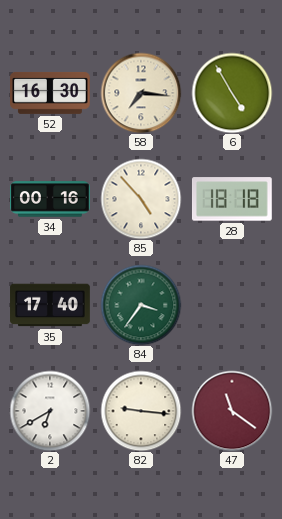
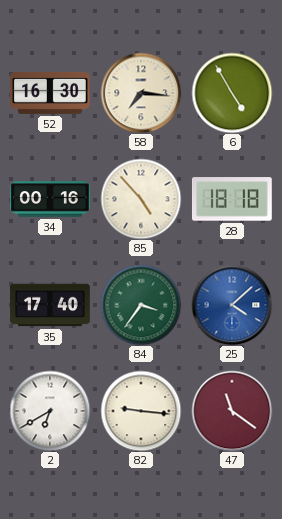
25: none -> 4:08
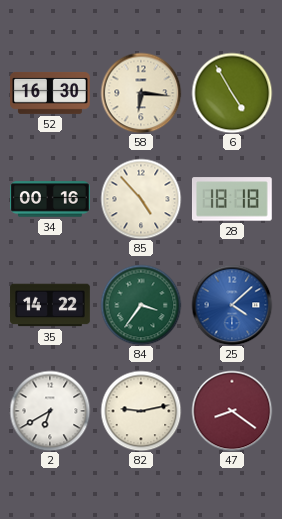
58: 7:16 -> 6:16
35: 17:40 -> 14:22
82: 9:16 -> 9:13
47: 11:21 -> 8:21
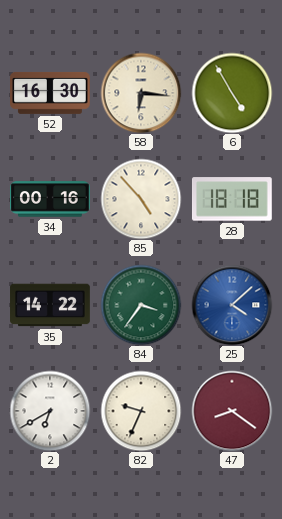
82: 9:13 -> 9:34
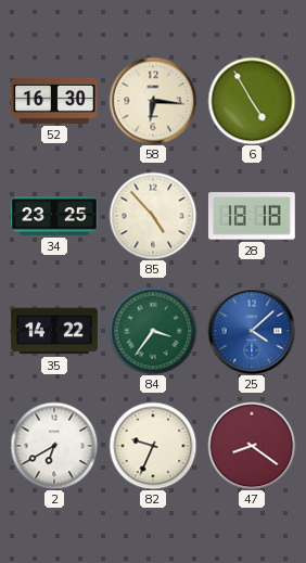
34: 00:16 -> 23:25
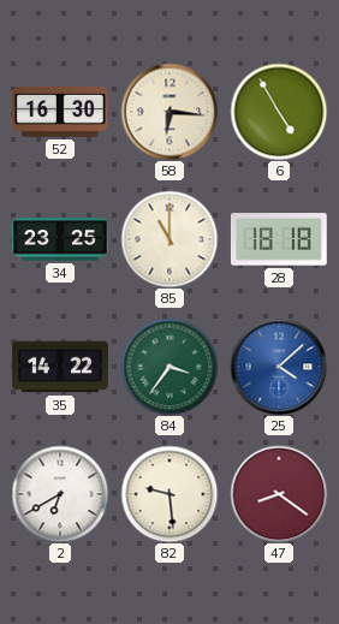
85: 4:53 -> 11:00
82: 9:34 -> 9:29
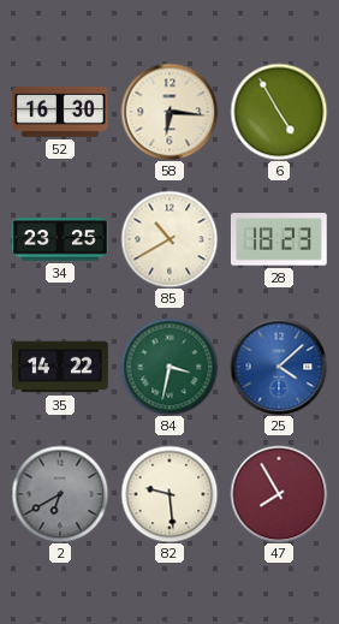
85: 11:00 -> 10:40
28: 18:18 -> 18:23
84: 3:36 -> 3:32
2 dial: white -> grey
47: 8:21 -> 7:55
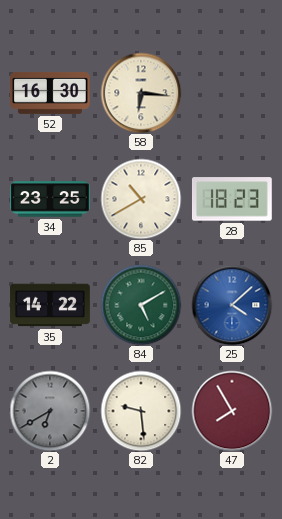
6: 4:55 -> none
84: 3:32 -> 5:10
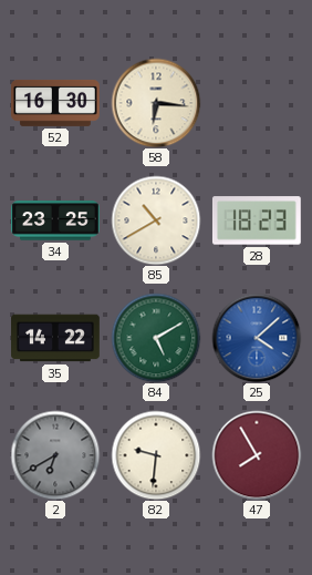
82: 9:29 -> 9:31
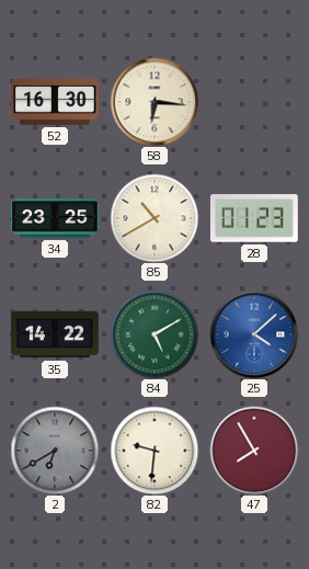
28: 18:23 -> 01:23
